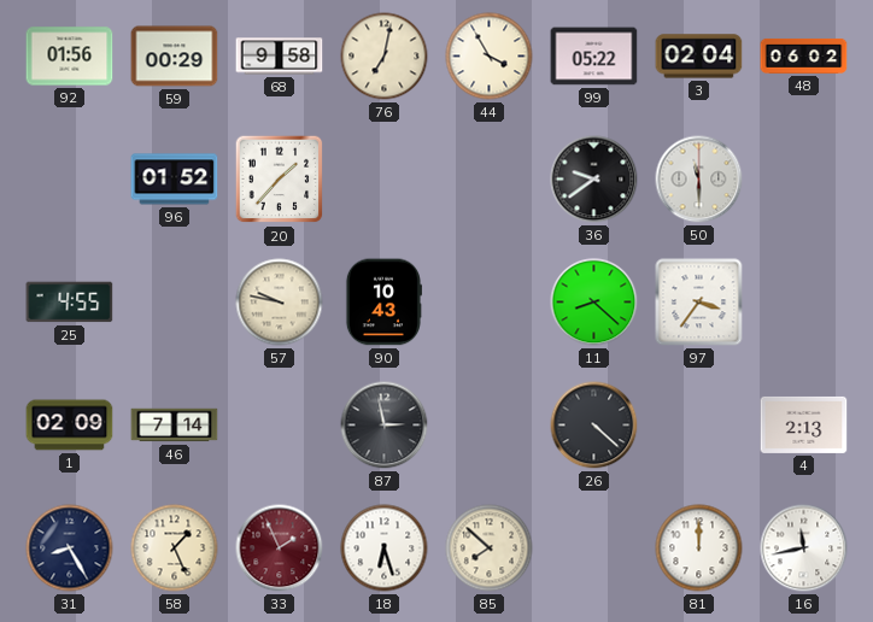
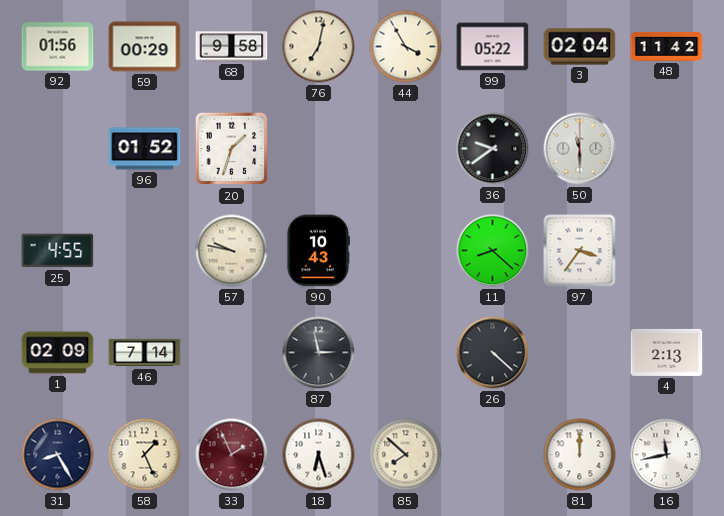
48: 06:02 -> 11:42
20: 1:37 -> 1:33
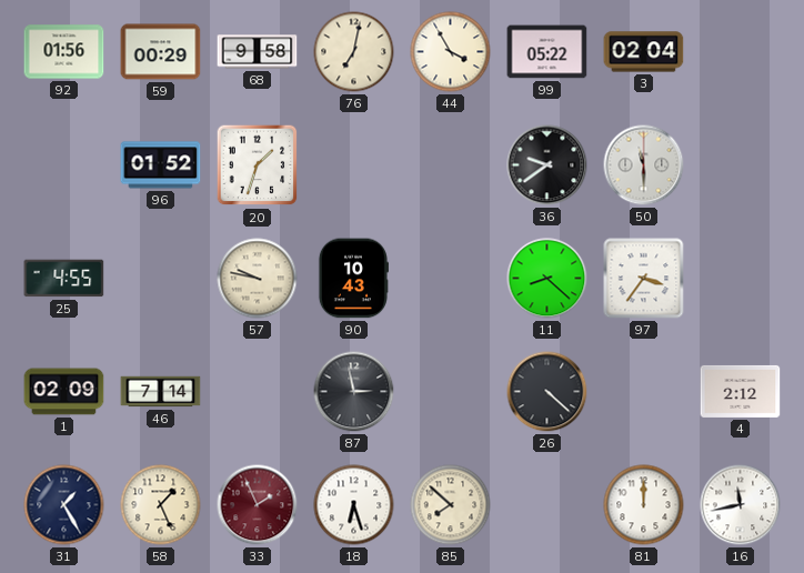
48: 11:42 -> none
4: 2:13 -> 2:12
31: 8:25 -> 1:25
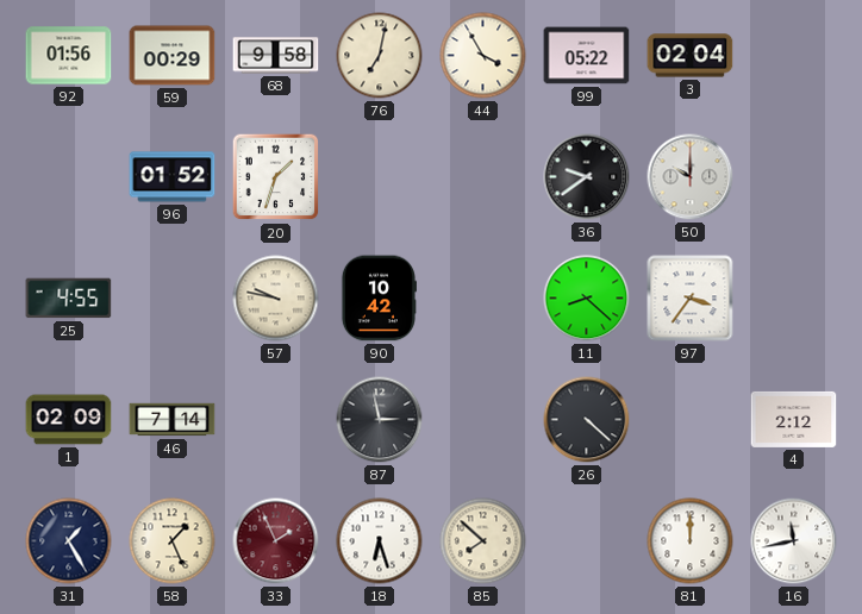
50: 11:30 -> 10:00
90: 10:43 -> 10:42
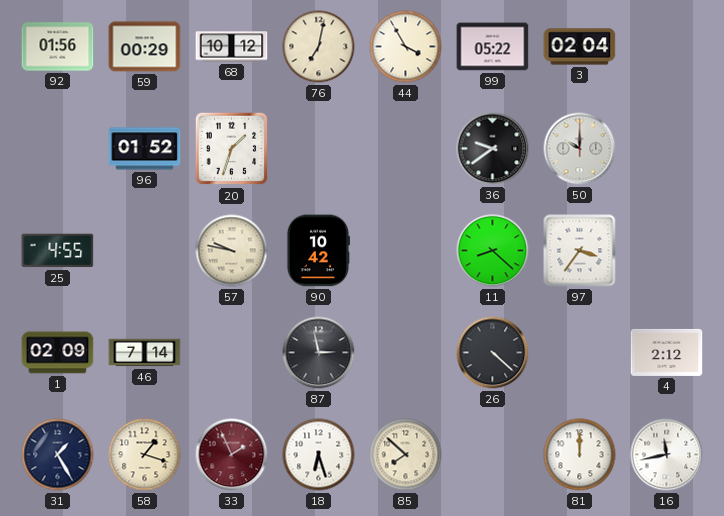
68: 9:58 -> 10:12
58: 1:26 -> 1:18
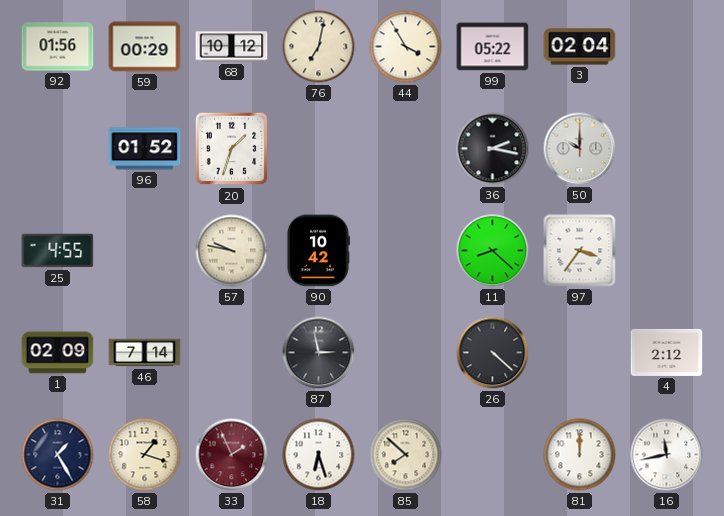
36: 9:39 -> 2:17
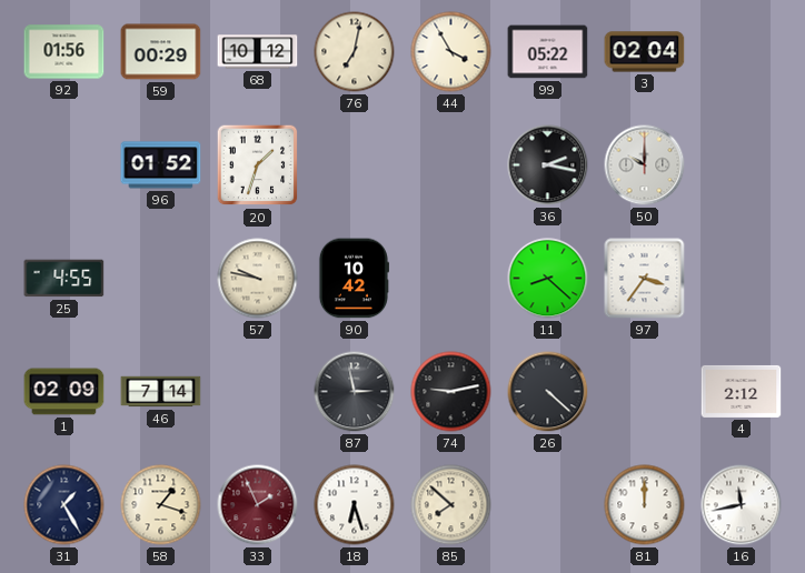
74: none -> 9:13
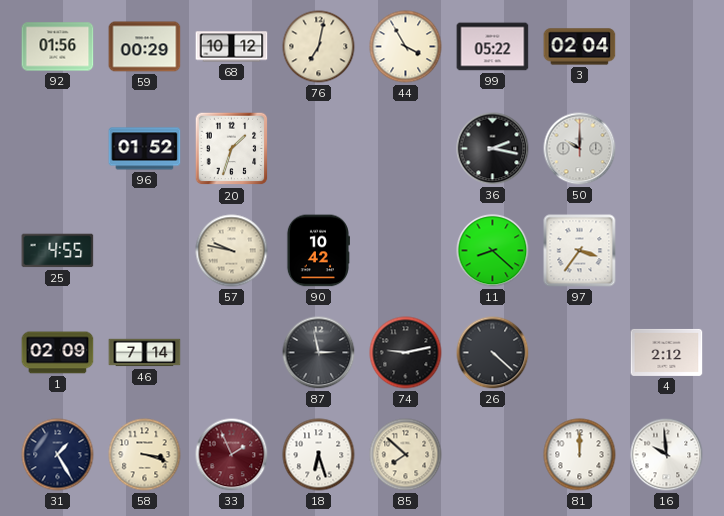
58: 1:18 -> 3:18
16: 11:43 -> 9:59
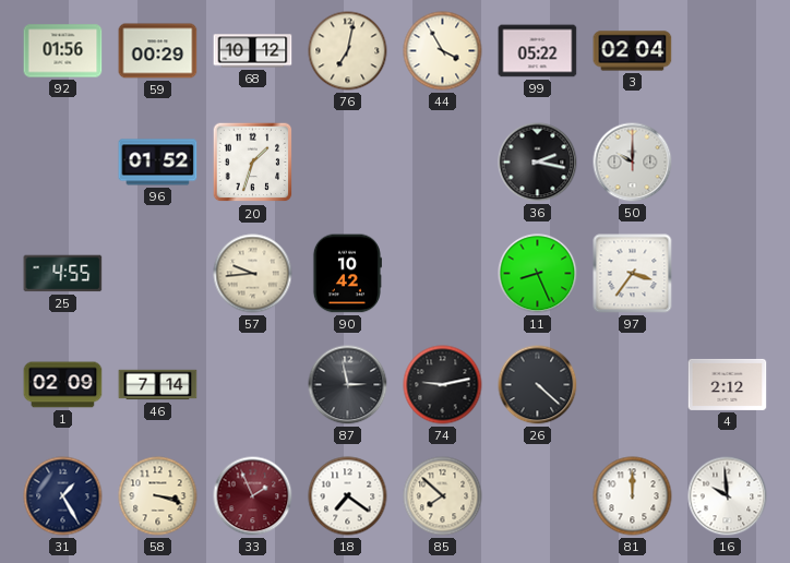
57: 9:47 -> 9:44
11: 8:22 -> 8:26
18: 6:27 -> 7:21
